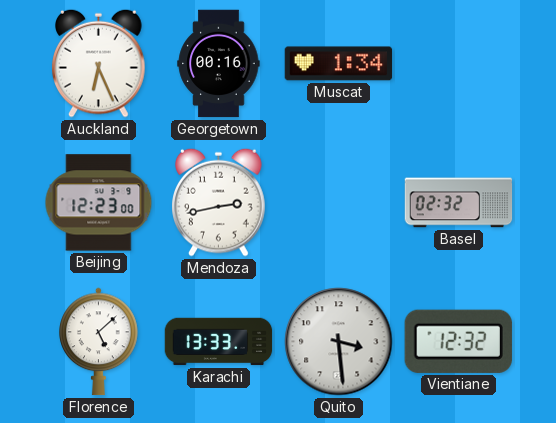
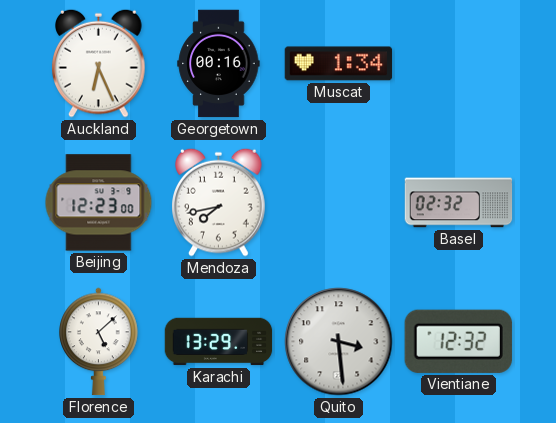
Mendoza: 2:43 -> 7:43
Karachi: 13:33 -> 13:29
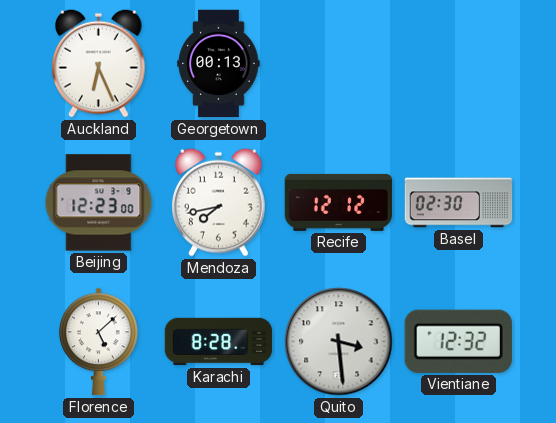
Georgetown: 00:16 -> 00:13
Muscat: 1:34 -> none
Recife: none -> 12:12
Basel: 02:32 -> 02:30
Karachi: 13:29 -> 8:28
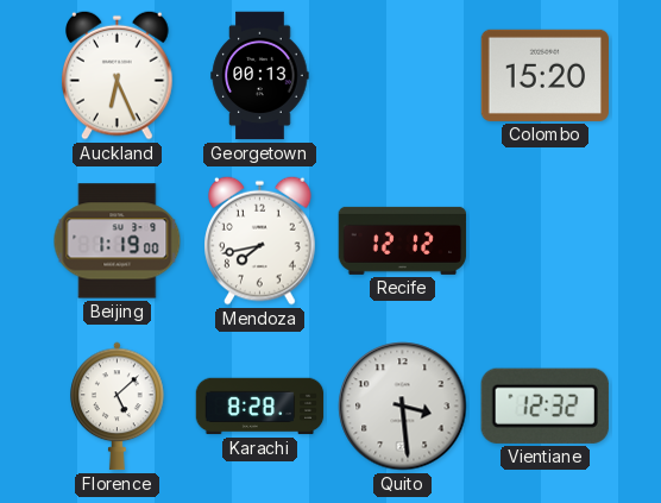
Colombo: none -> 15:20
Beijing: 12:23 -> 1:19
Basel: 02:30 -> none
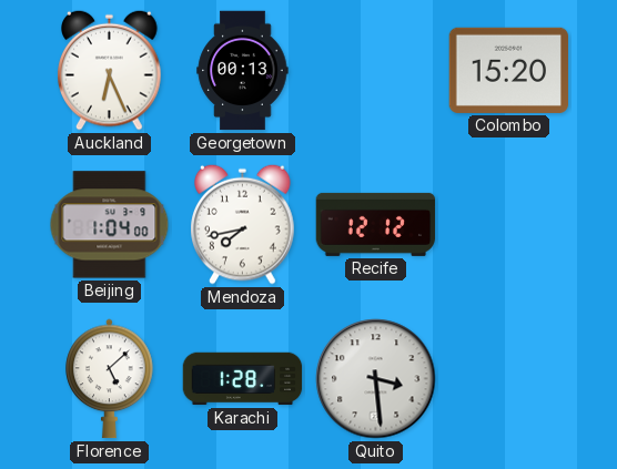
Beijing: 1:19 -> 1:04
Karachi: 8:28 -> 1:28
Vientiane: 12:32 -> none
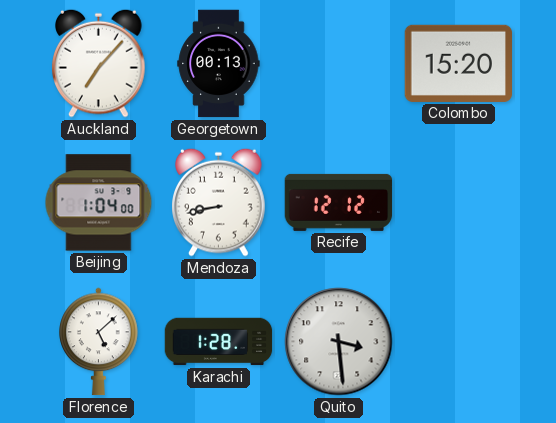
Auckland: 6:26 -> 7:07
Mendoza: 7:43 -> 8:43
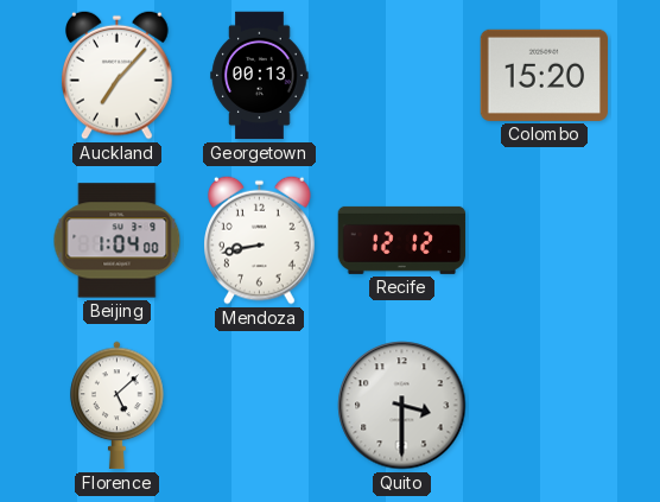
Karachi: 1:28 -> none
Quito: 3:29 -> 3:30
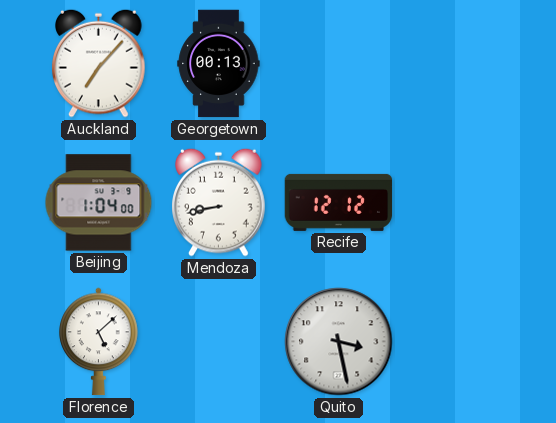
Colombo: 15:20 -> none
Quito: 3:30 -> 3:28
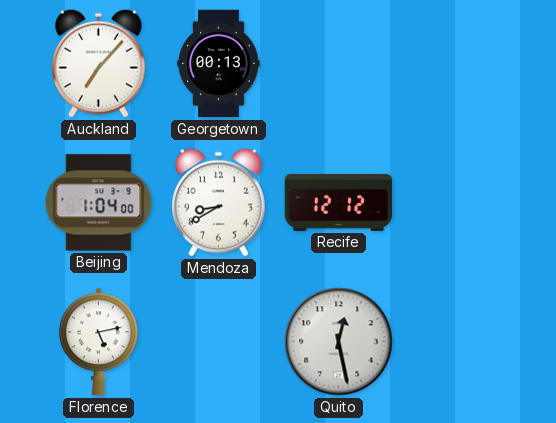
Mendoza: 8:43 -> 8:40
Florence: 5:08 -> 5:13
Quito: 3:28 -> 12:28
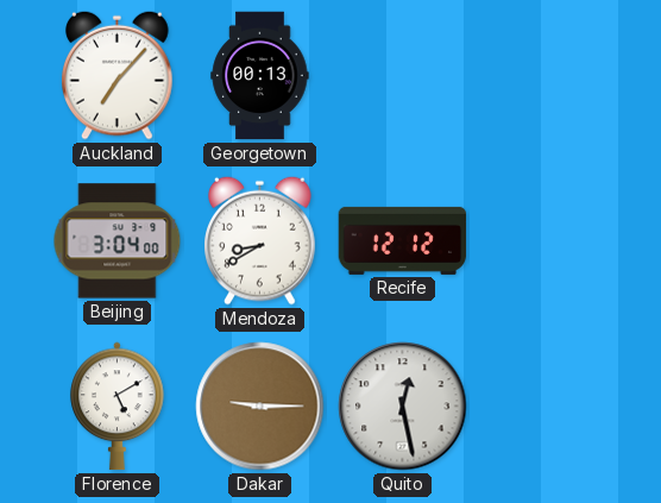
Beijing: 1:04 -> 3:04
Florence: 5:13 -> 5:10
Dakar: none -> 9:15
